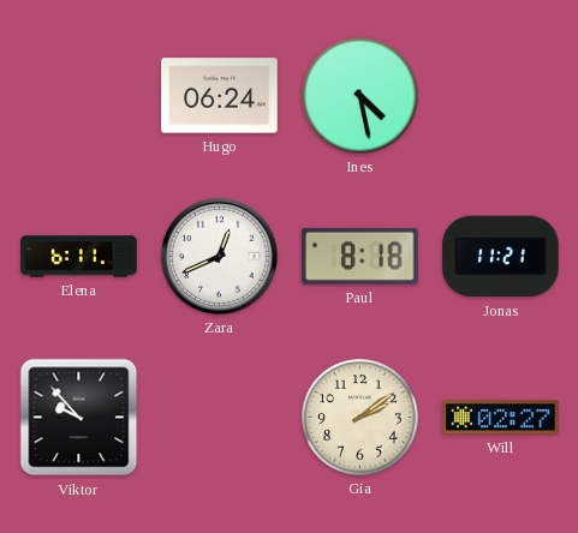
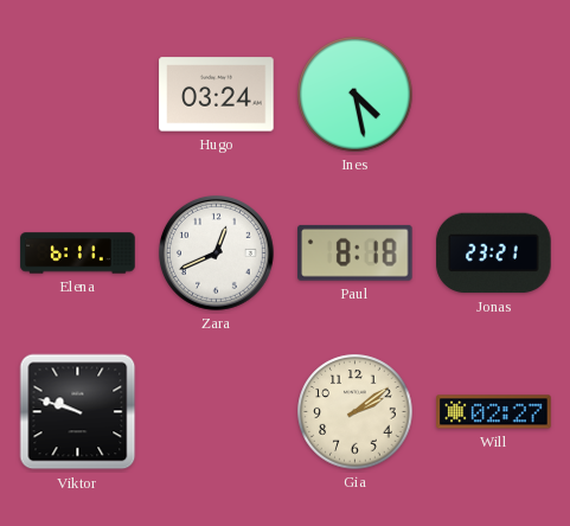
Hugo: 06:24 -> 03:24
Jonas: 11:21 -> 23:21
Viktor: 9:53 -> 9:48
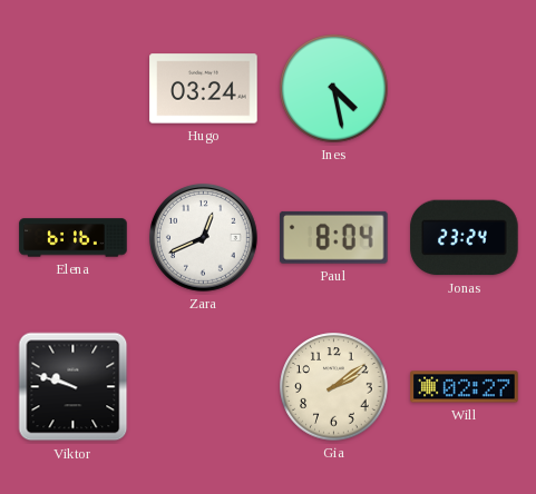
Elena: 6:11 -> 6:16
Paul: 8:18 -> 8:04
Jonas: 23:21 -> 23:24
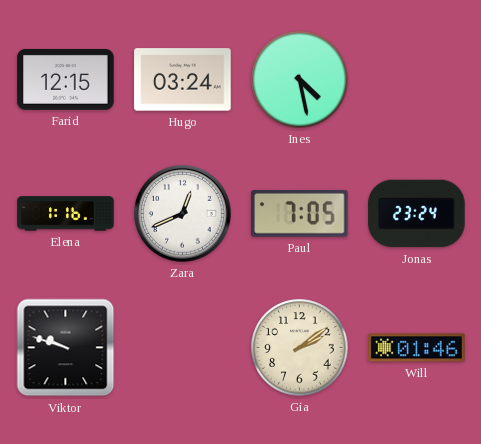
Farid: none -> 12:15
Elena: 6:16 -> 1:16
Paul: 8:04 -> 7:05
Will: 02:27 -> 01:46
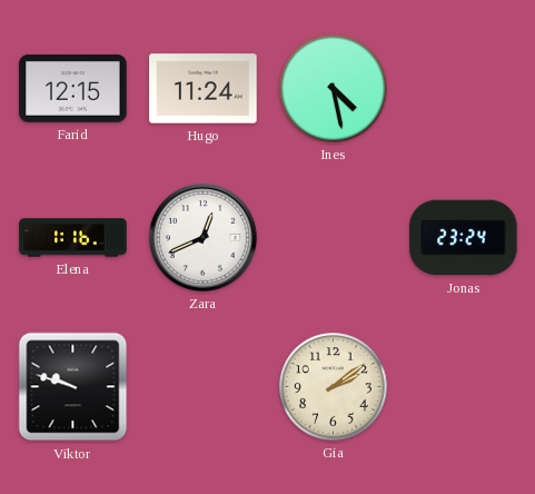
Hugo: 03:24 -> 11:24
Paul: 7:05 -> none
Will: 01:46 -> none
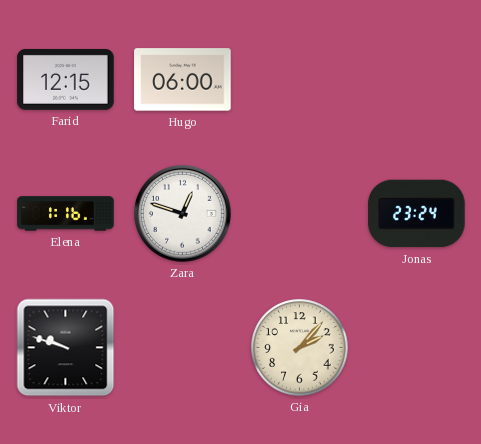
Hugo: 11:24 -> 06:00
Ines: 4:28 -> none
Zara: 12:41 -> 12:48
Gia: 2:09 -> 2:07
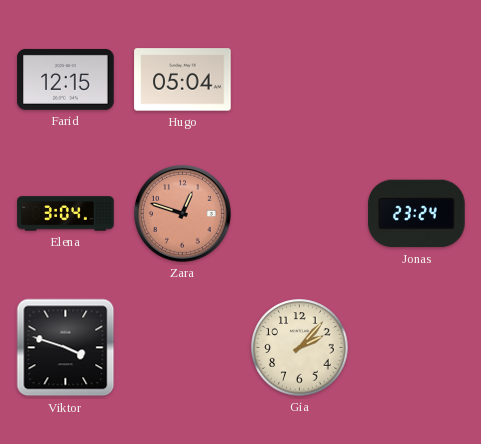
Hugo: 06:00 -> 05:04
Elena: 1:16 -> 3:04
Zara dial: white -> salmon
Viktor: 9:48 -> 3:48
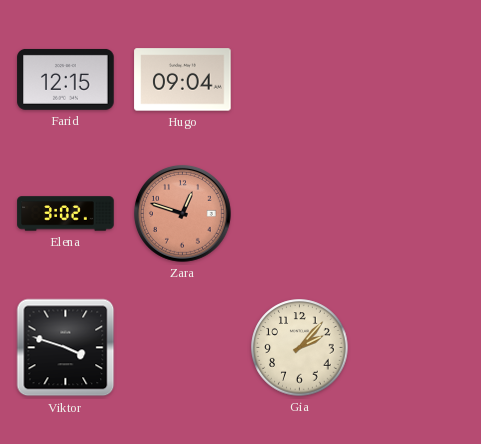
Hugo: 05:04 -> 09:04
Elena: 3:04 -> 3:02
Jonas: 23:24 -> none
